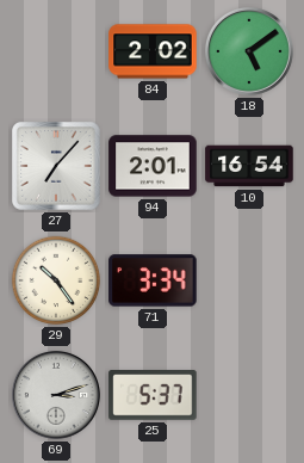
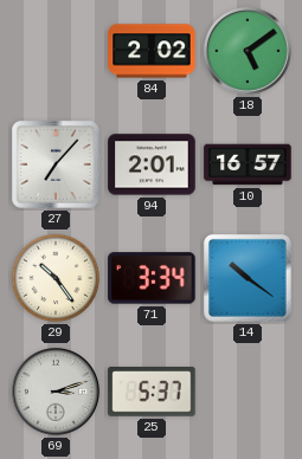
10: 16:54 -> 16:57
14: none -> 10:21
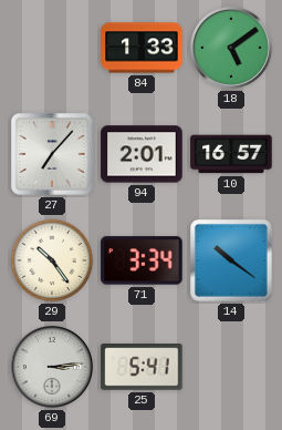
84: 2:02 -> 1:33
69: 3:12 -> 3:14
25: 5:37 -> 5:41
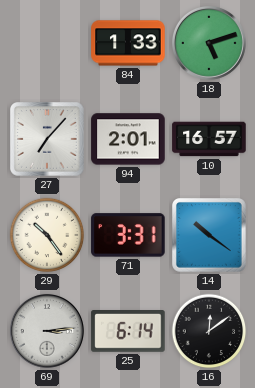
18: 5:09 -> 5:12
71: 3:34 -> 3:31
25: 5:41 -> 6:14
16: none -> 12:09
